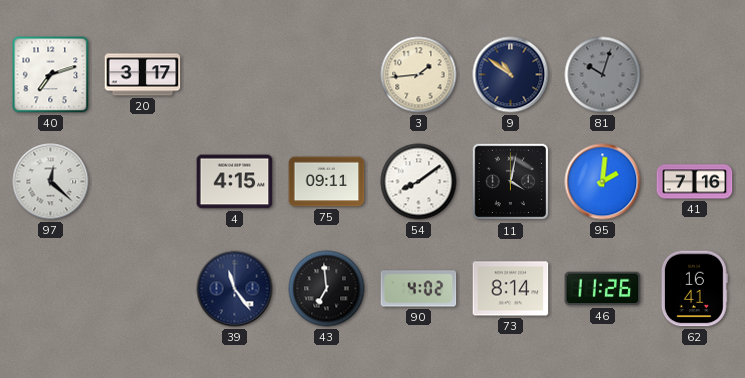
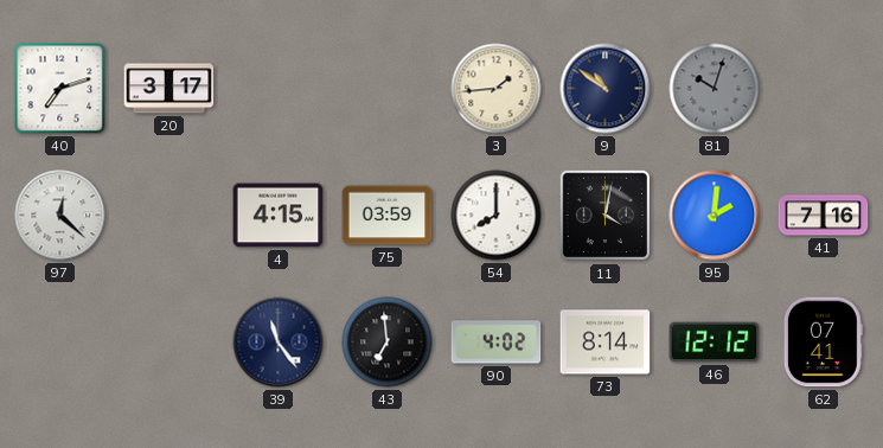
75: 09:11 -> 03:59
54: 8:09 -> 8:00
46: 11:26 -> 12:12
62: 16:41 -> 07:41
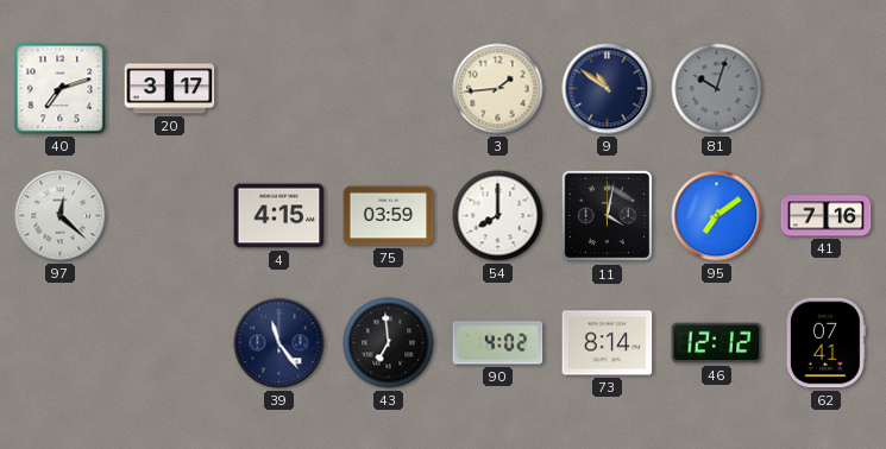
95: 2:01 -> 7:09
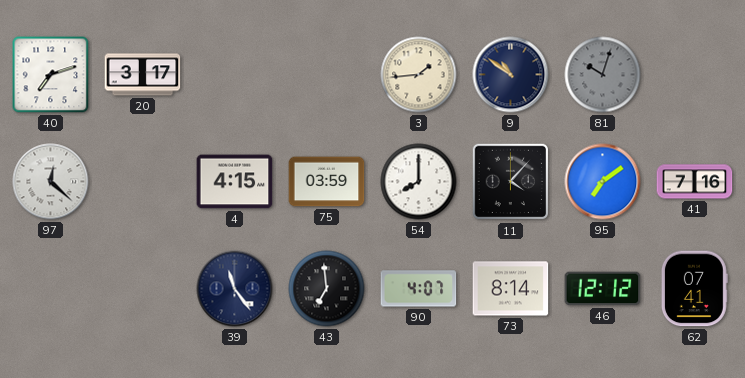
11: 4:02 -> 4:07
90: 4:02 -> 4:07
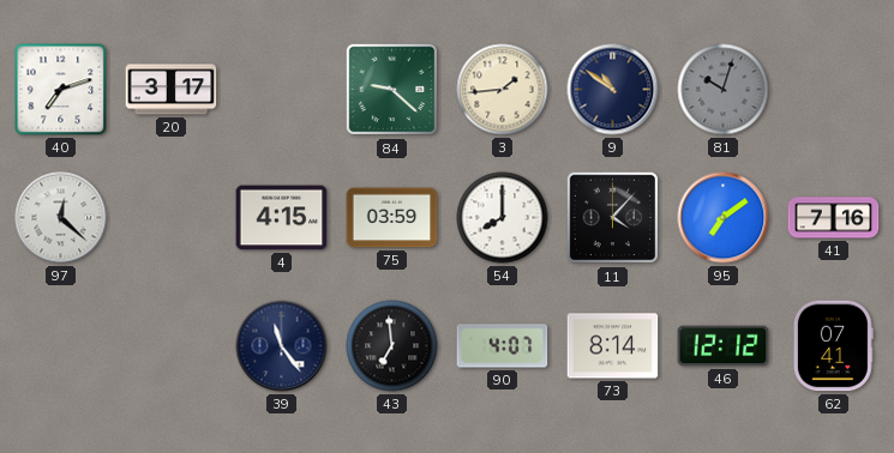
84: none -> 9:22
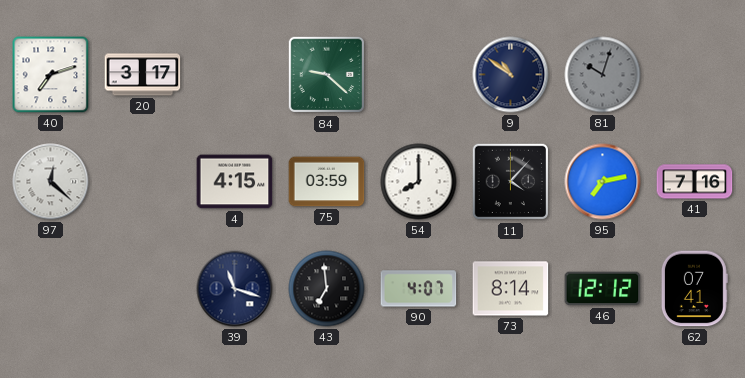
3: 1:44 -> none
95: 7:09 -> 7:13
39: 11:24 -> 11:18
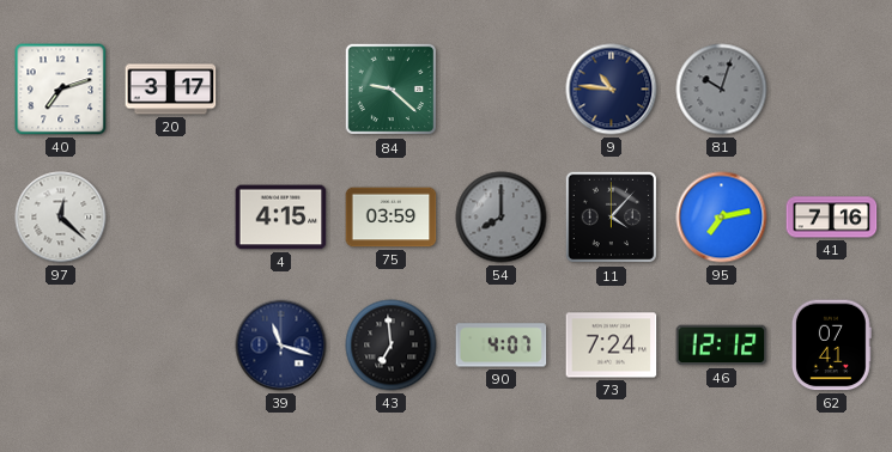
9: 10:51 -> 10:46
54 dial: white -> grey
73: 8:14 -> 7:24
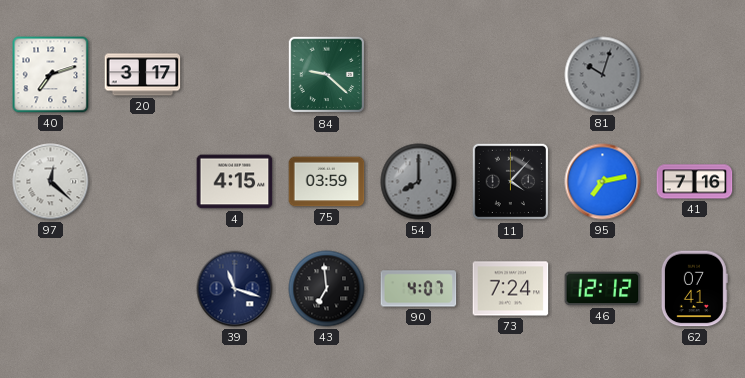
9: 10:46 -> none
